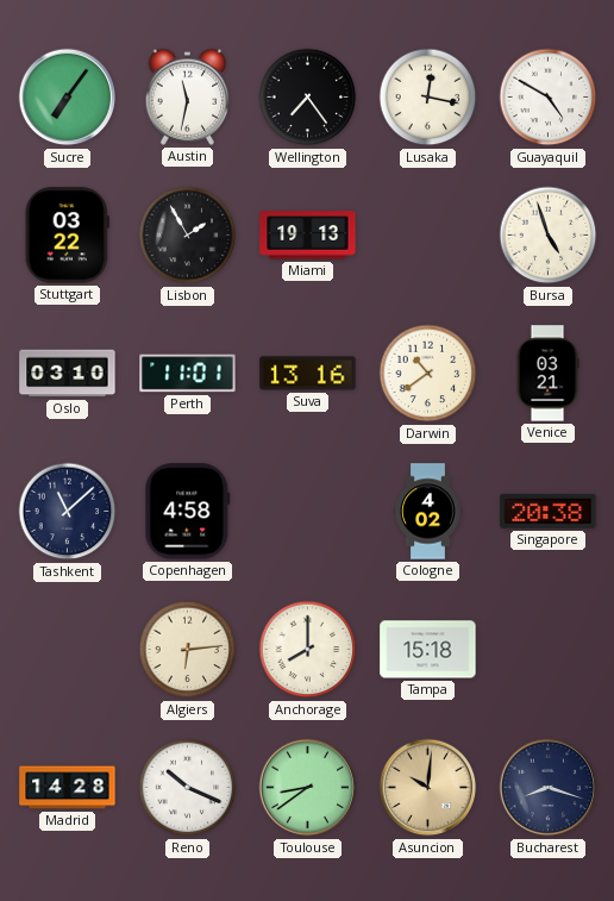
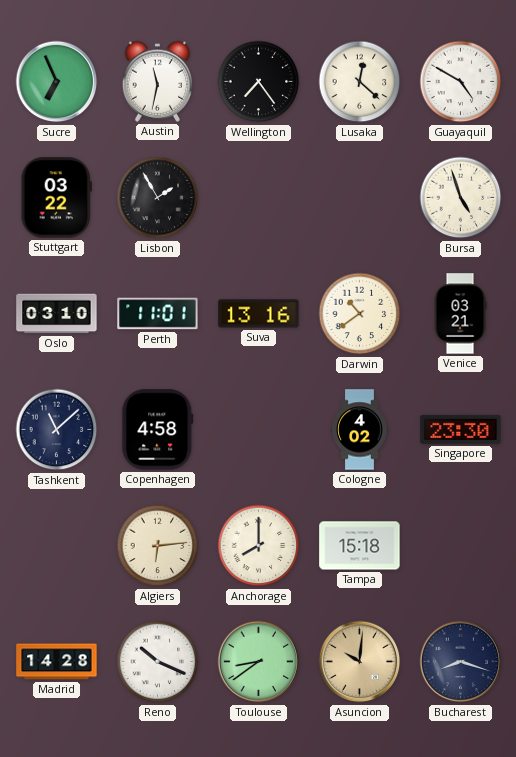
Sucre: 7:06 -> 6:56
Lusaka: 12:17 -> 12:22
Miami: 19:13 -> none
Singapore: 20:38 -> 23:30
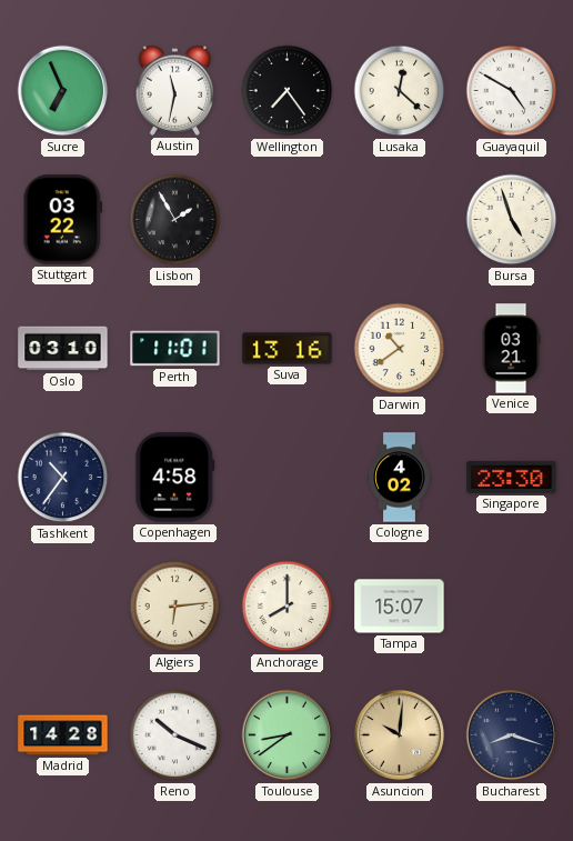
Tashkent: 11:08 -> 10:36
Tampa: 15:18 -> 15:07
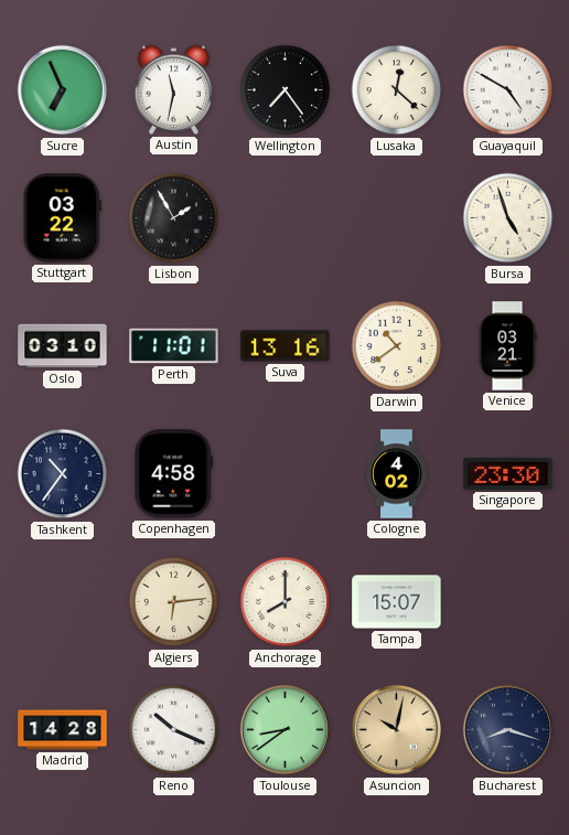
Asuncion: 10:01 -> 10:02
